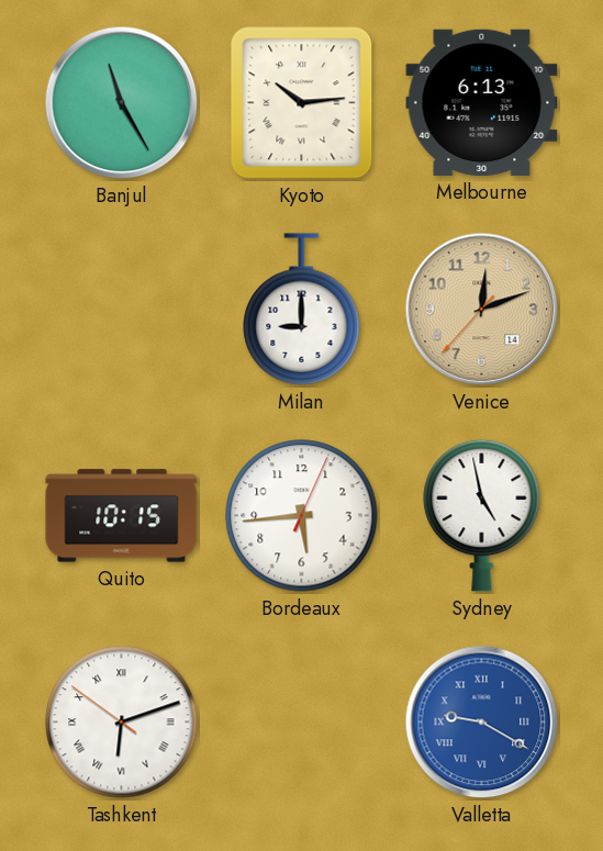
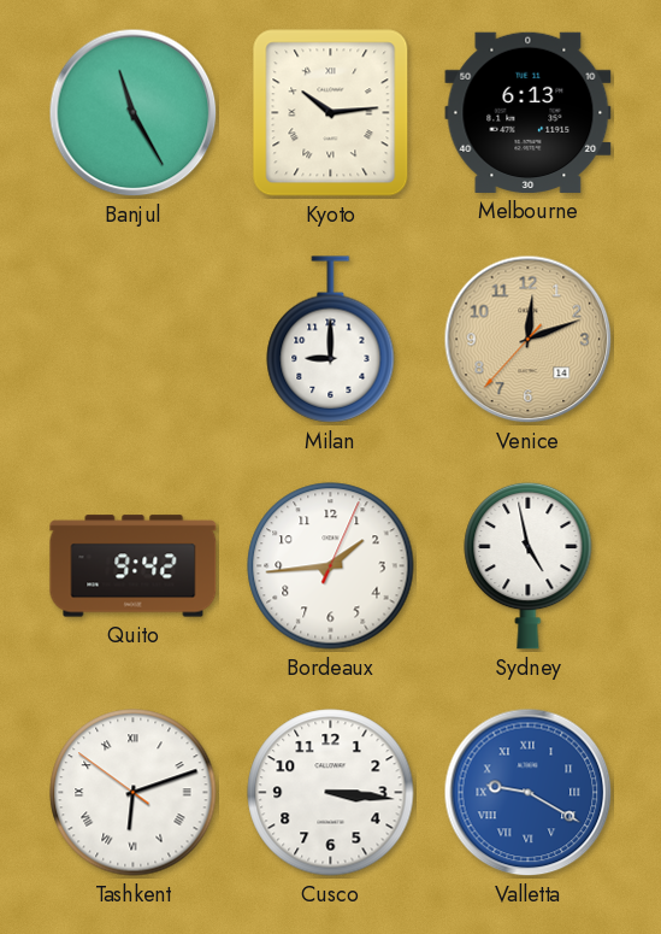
Quito: 10:15 -> 9:42
Bordeaux: 5:44 -> 1:44
Cusco: none -> 3:16
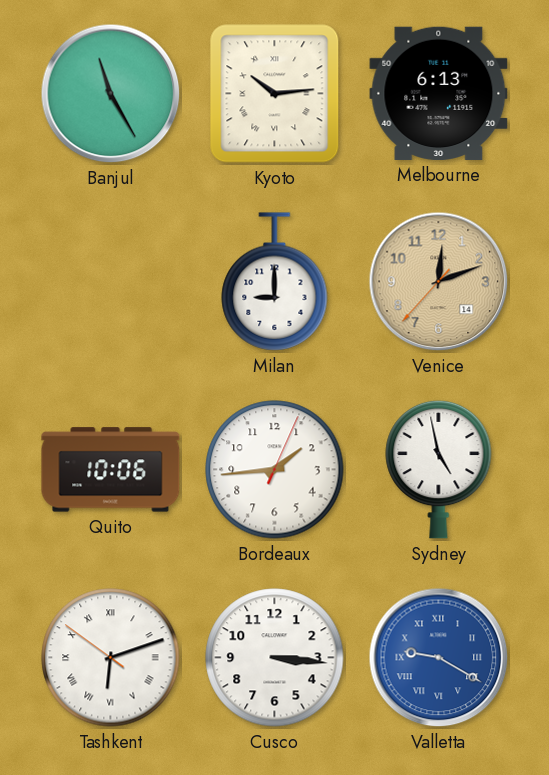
Quito: 9:42 -> 10:06
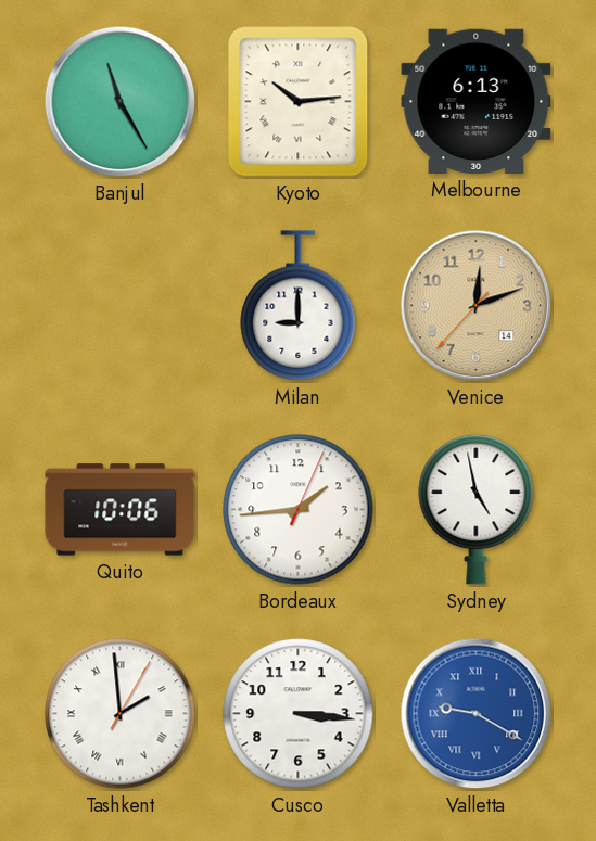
Tashkent: 6:11 -> 1:59
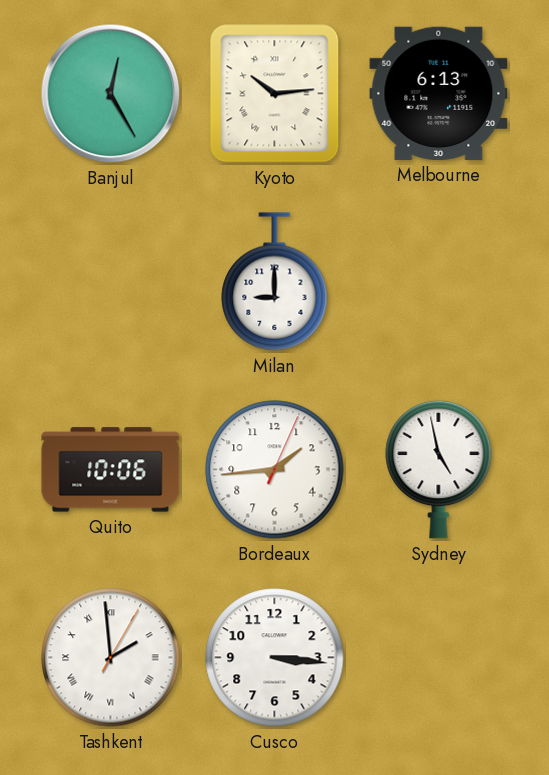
Banjul: 11:25 -> 12:25
Venice: 12:11 -> none
Valletta: 9:20 -> none
